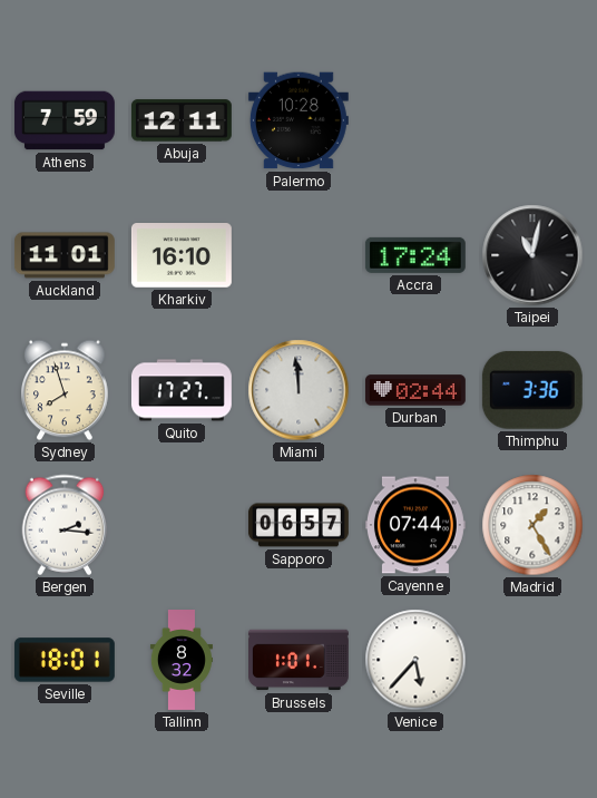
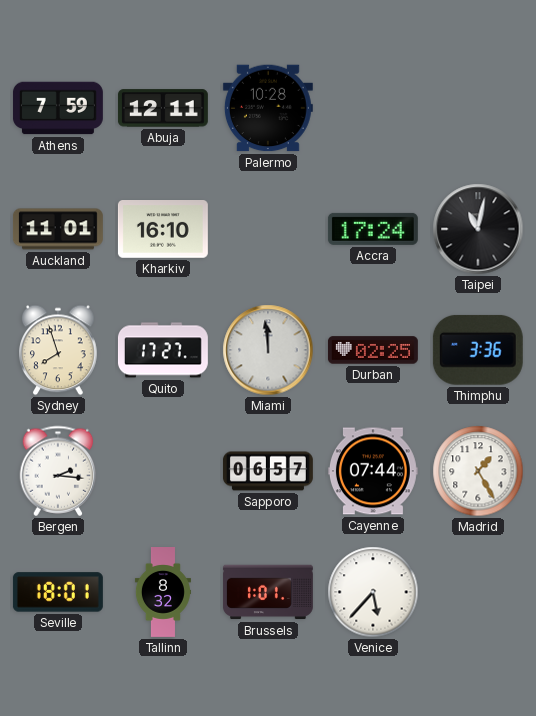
Durban: 02:44 -> 02:25
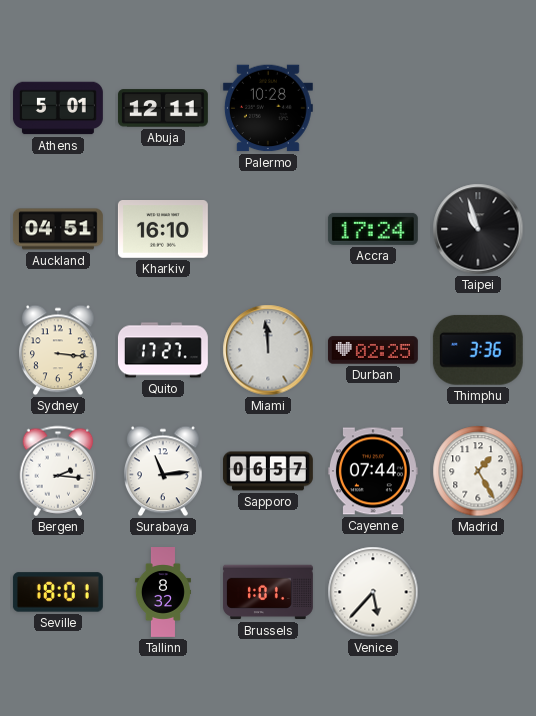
Athens: 7:59 -> 5:01
Auckland: 11:01 -> 04:51
Taipei: 11:02 -> 10:57
Sydney: 7:57 -> 3:16
Surabaya: none -> 11:14
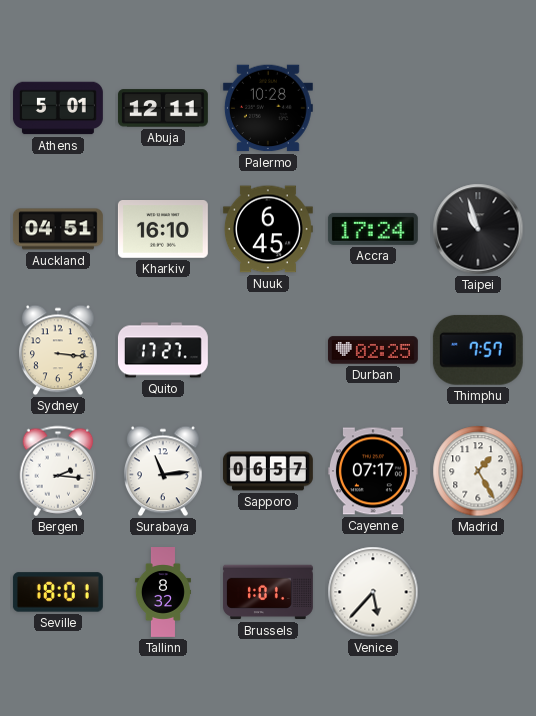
Nuuk: none -> 6:45
Miami: 11:59 -> none
Thimphu: 3:36 -> 7:57
Cayenne: 07:44 -> 07:17
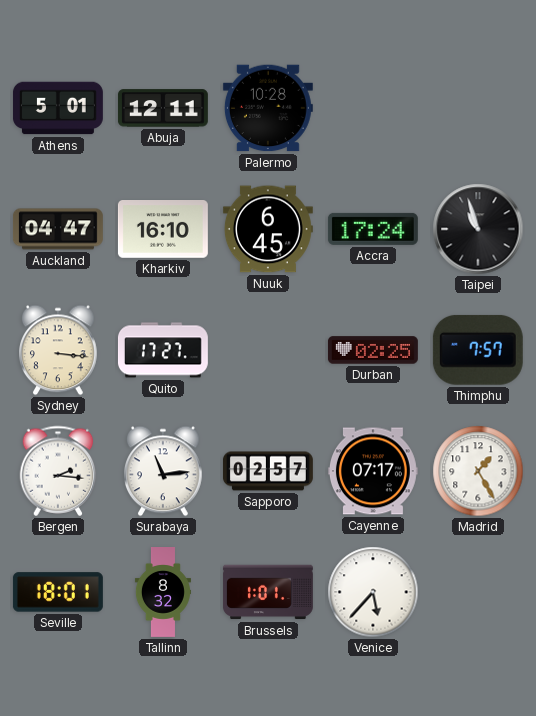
Auckland: 04:51 -> 04:47
Sapporo: 06:57 -> 02:57
